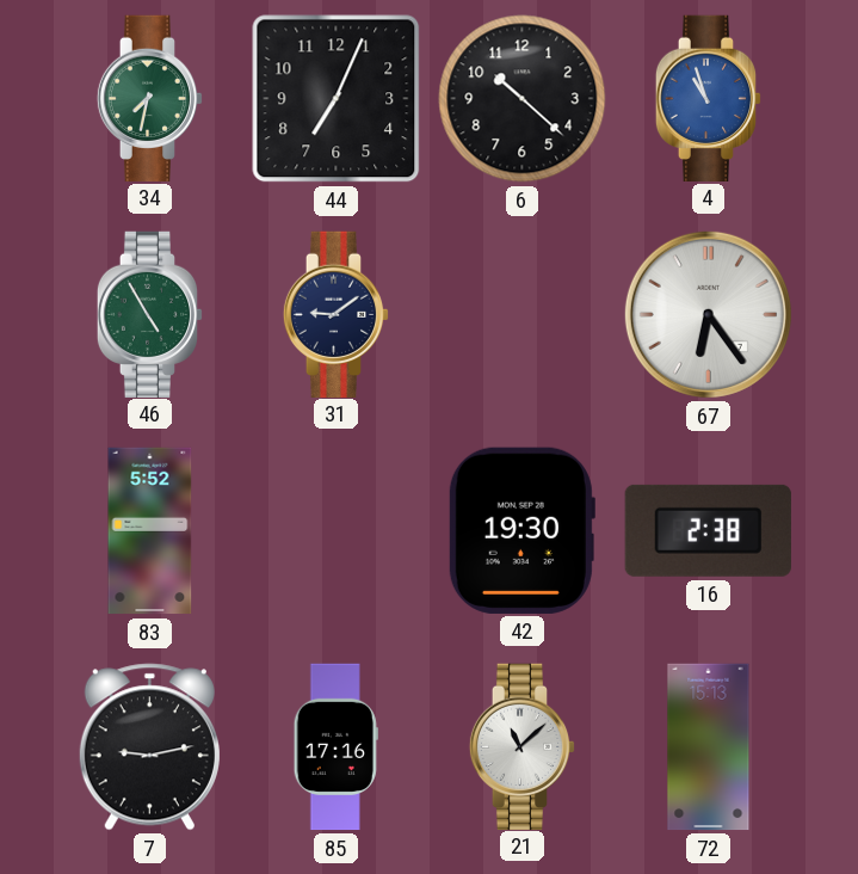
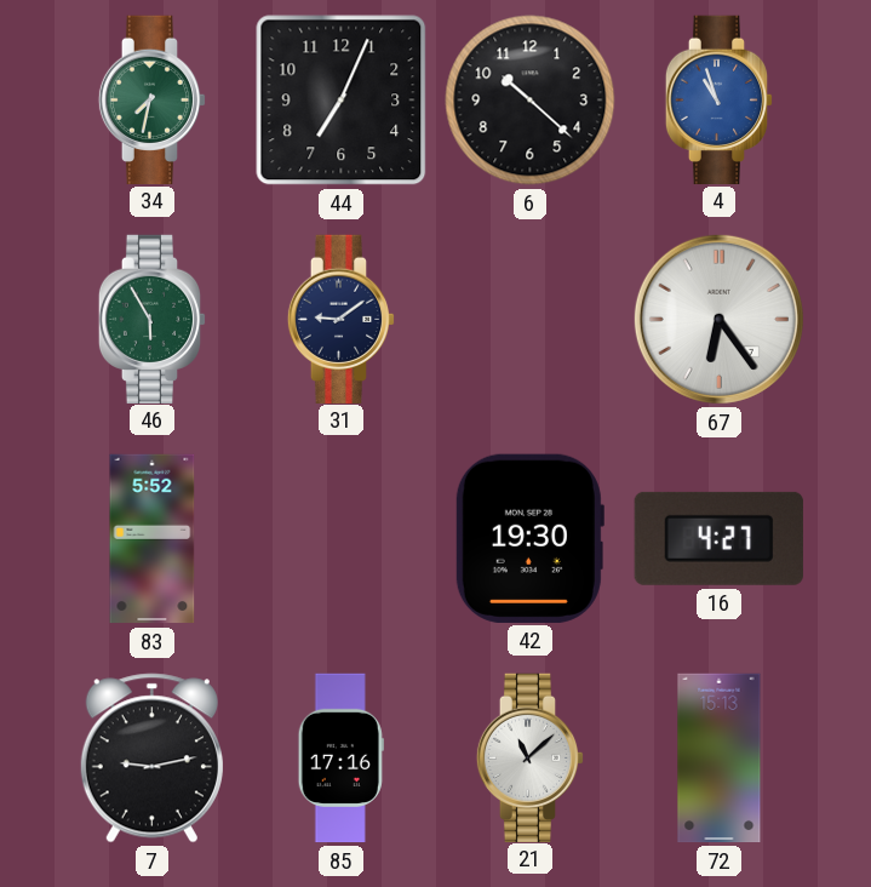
46: 4:55 -> 5:55
16: 2:38 -> 4:27
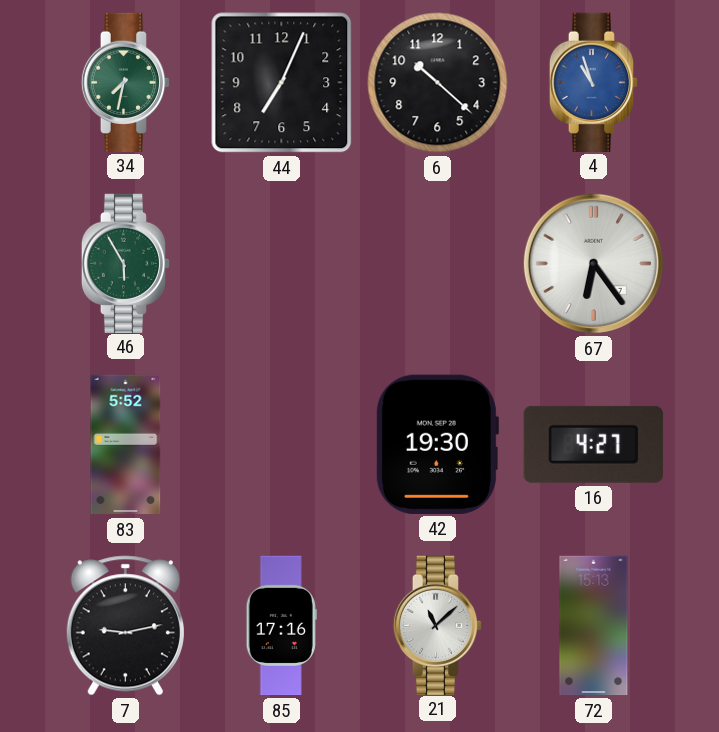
31: 9:09 -> none
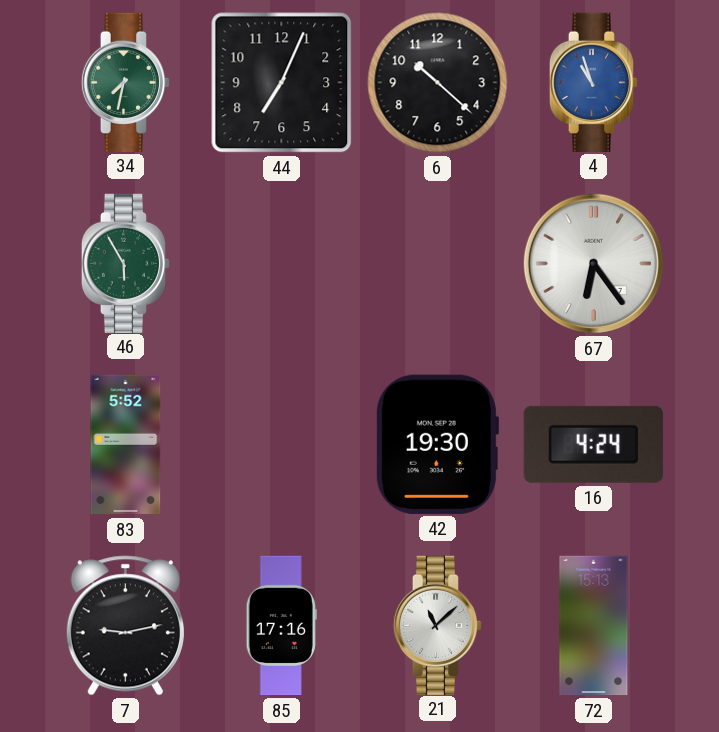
16: 4:27 -> 4:24
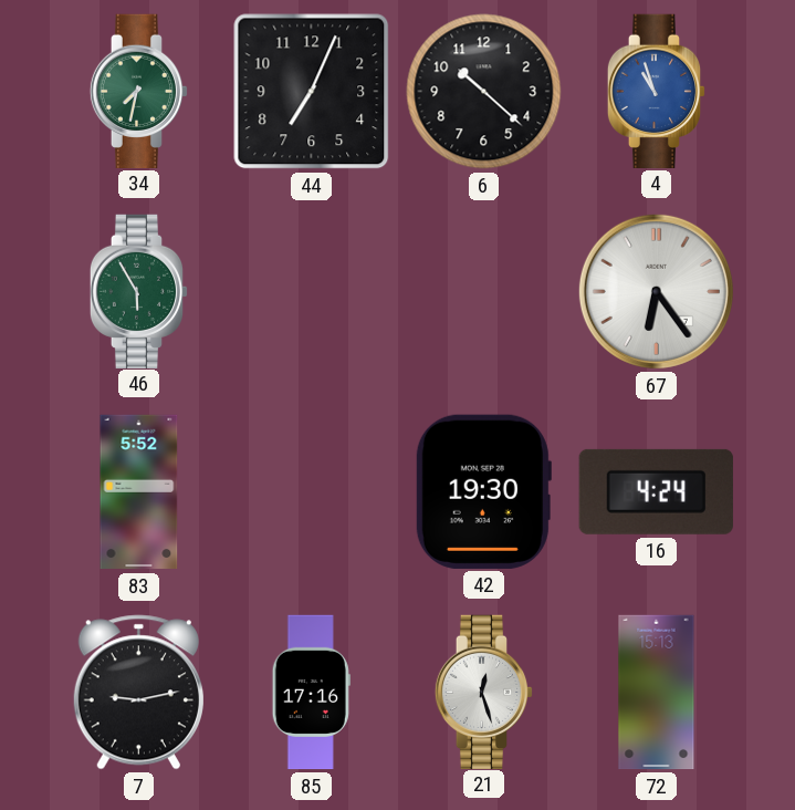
21: 11:08 -> 12:27
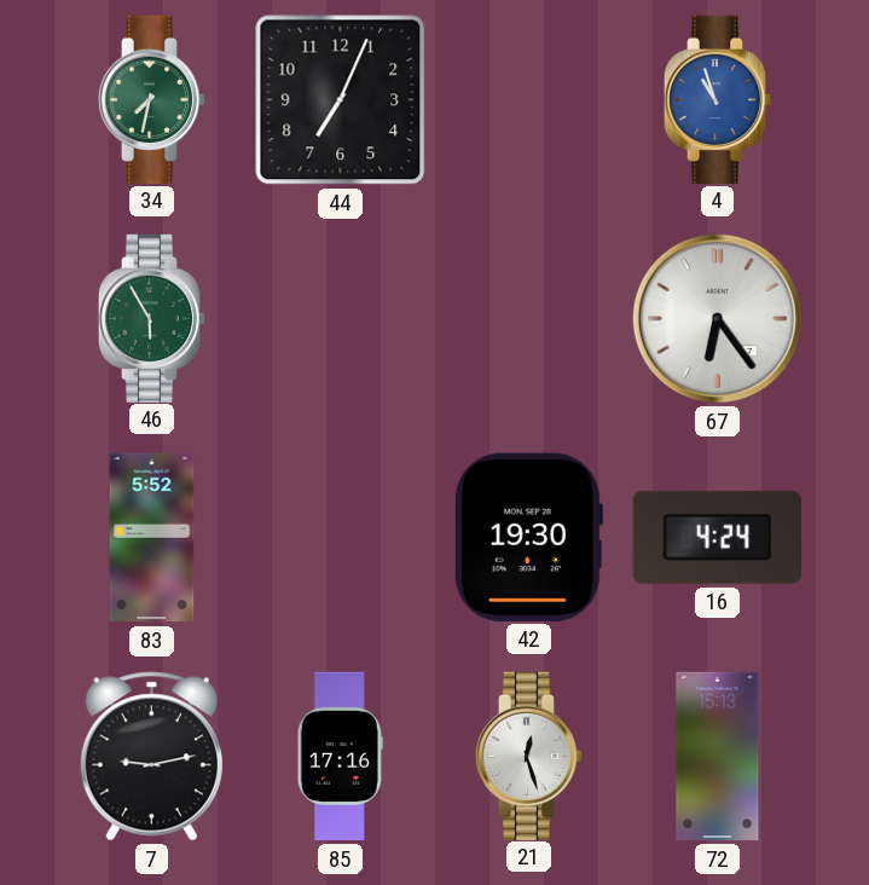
6: 10:22 -> none
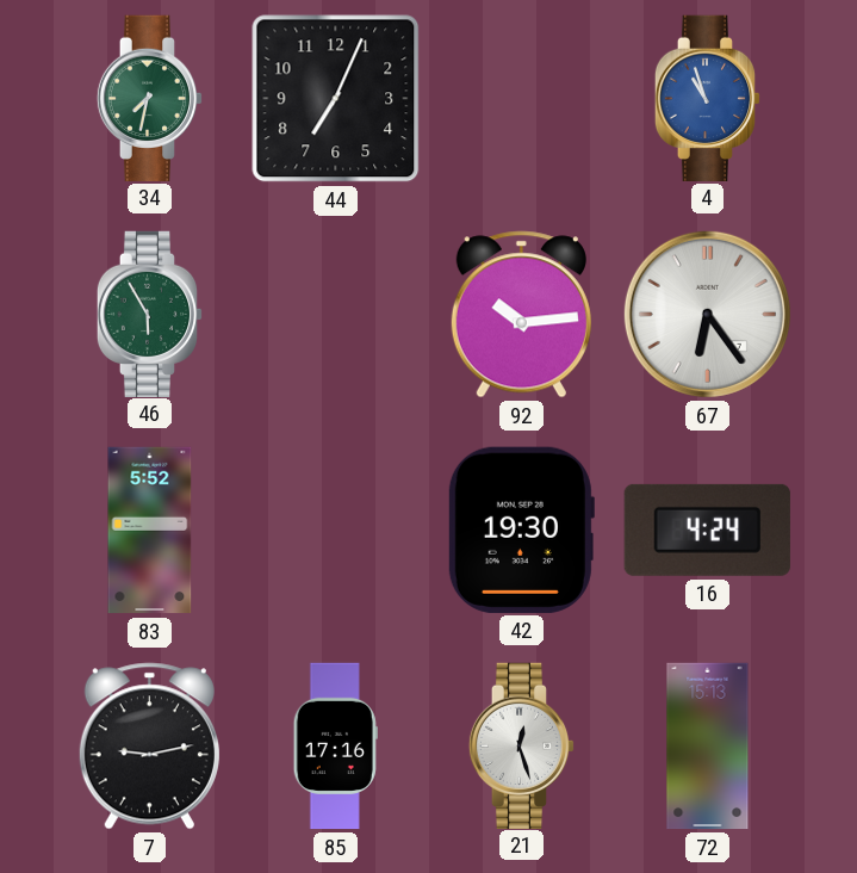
92: none -> 10:14
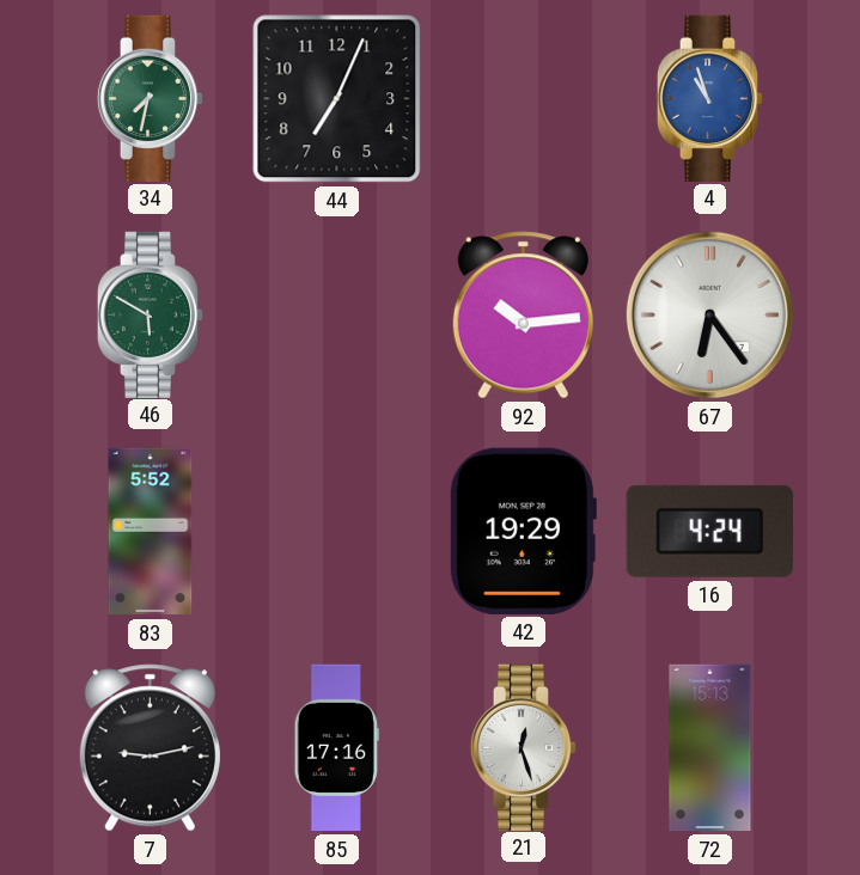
46: 5:55 -> 5:50
42: 19:30 -> 19:29
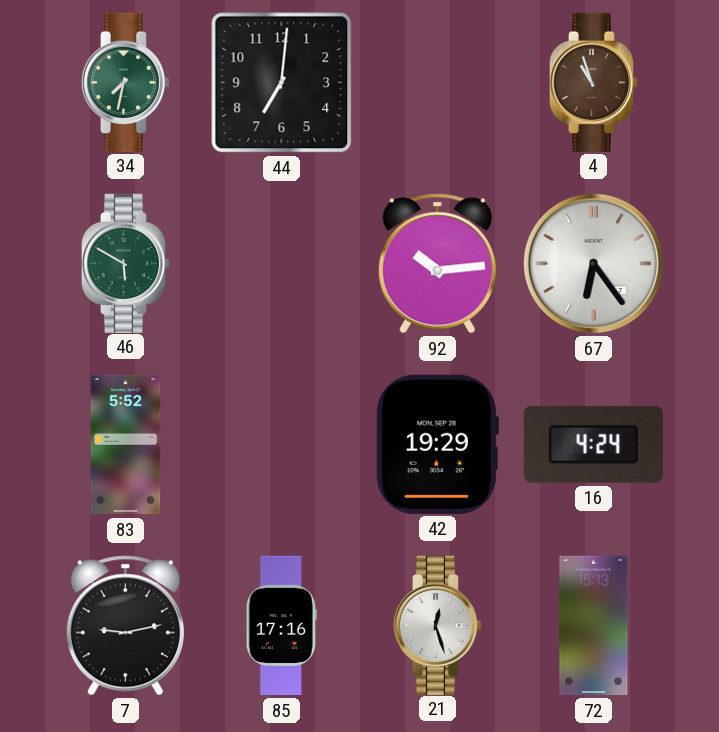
44: 7:04 -> 7:01
4 dial: blue -> brown
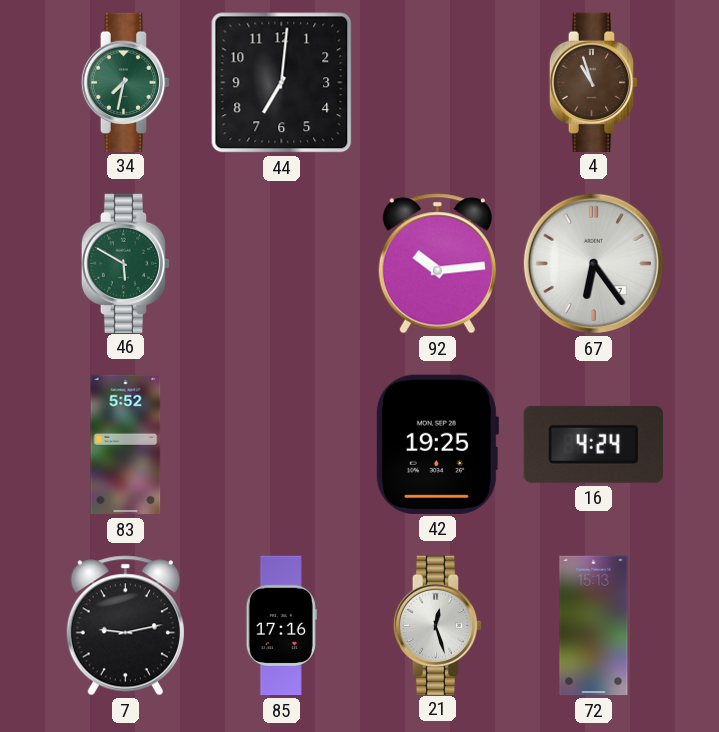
42: 19:29 -> 19:25
